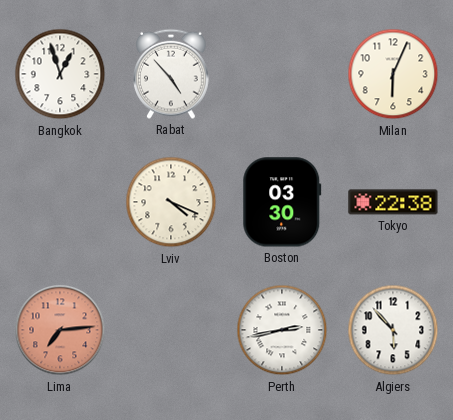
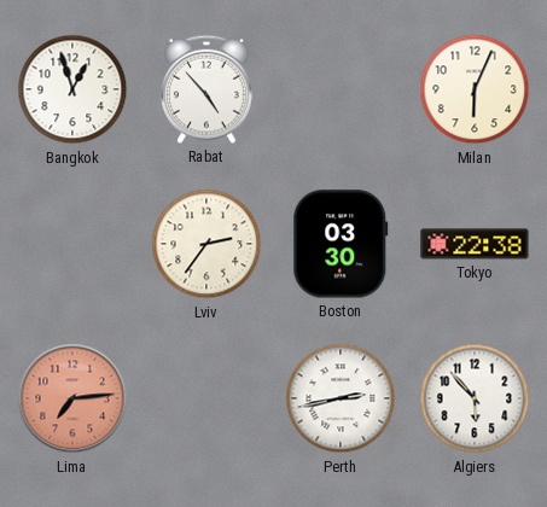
Lviv: 4:19 -> 2:36
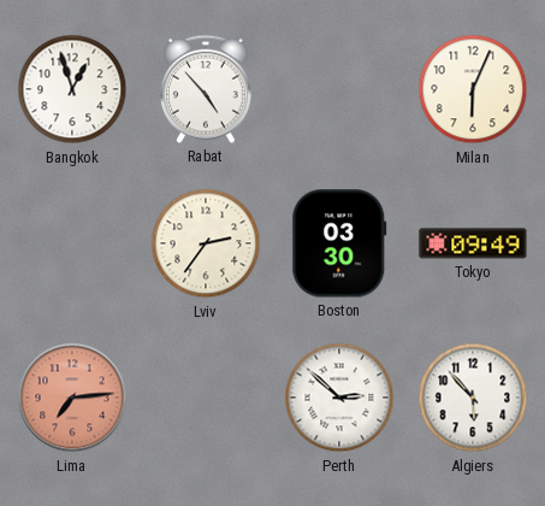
Tokyo: 22:38 -> 09:49
Perth: 2:43 -> 2:52
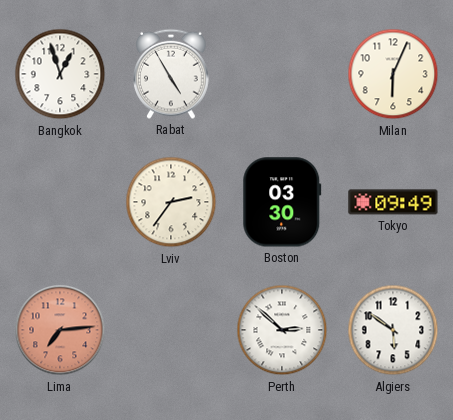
Rabat: 4:53 -> 4:55
Algiers: 5:53 -> 5:51
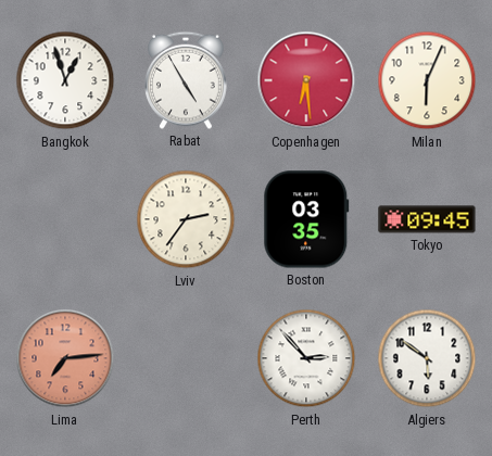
Copenhagen: none -> 6:29
Boston: 03:30 -> 03:35
Tokyo: 09:49 -> 09:45
Perth: 2:52 -> 2:53
